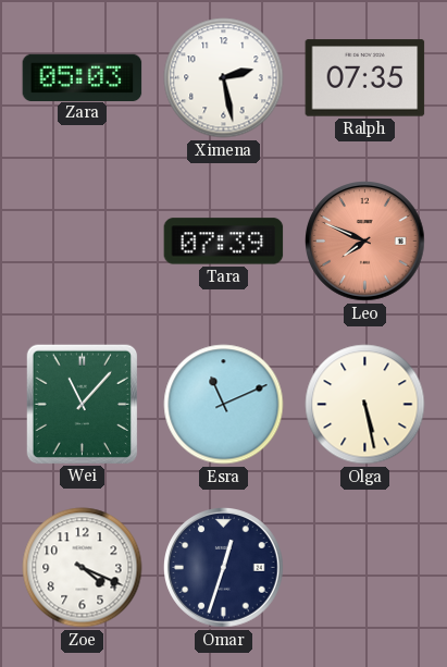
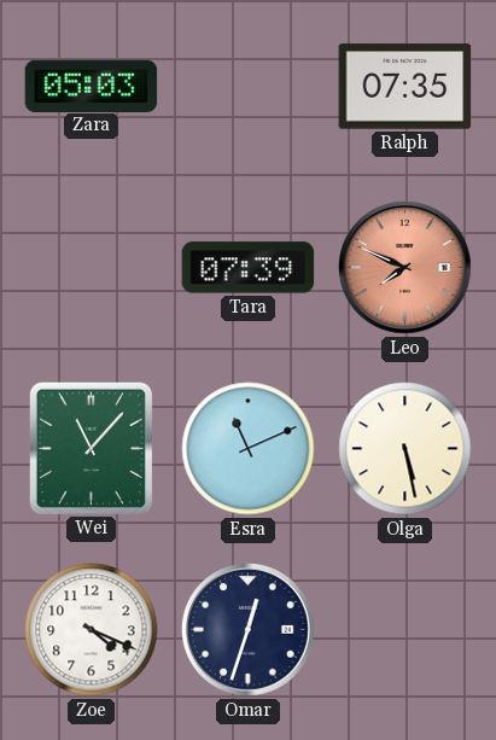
Ximena: 2:28 -> none
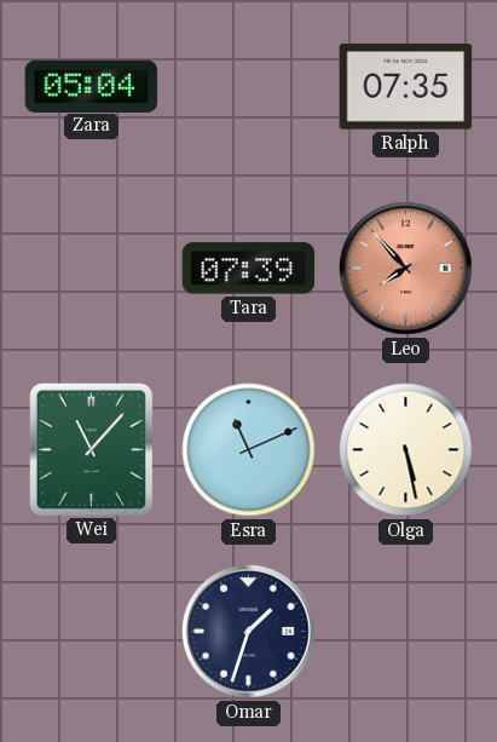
Zara: 05:03 -> 05:04
Leo: 7:49 -> 7:53
Zoe: 4:19 -> none
Omar: 12:33 -> 1:33
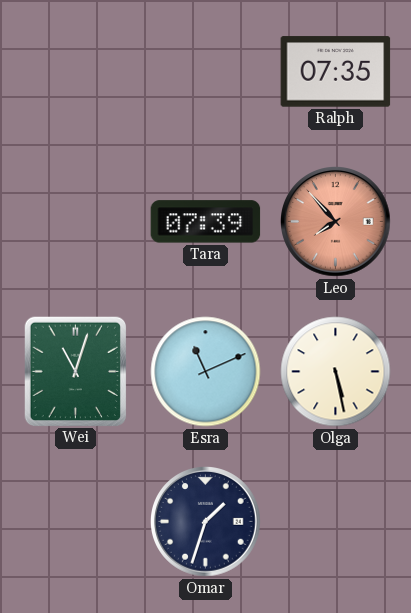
Zara: 05:04 -> none
Wei: 11:07 -> 11:03
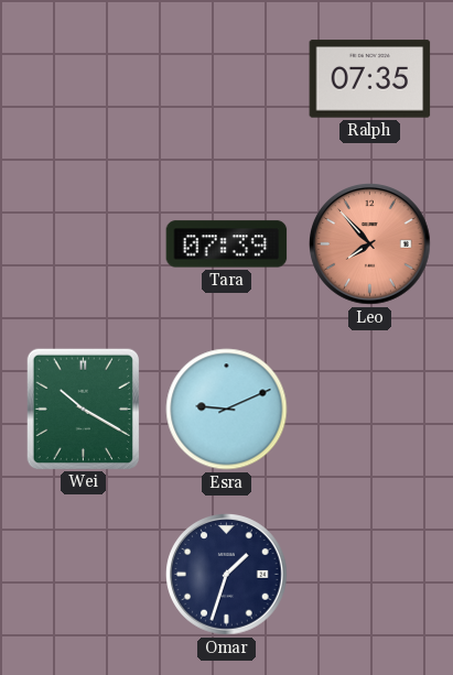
Wei: 11:03 -> 10:20
Esra: 11:11 -> 9:11
Olga: 5:28 -> none
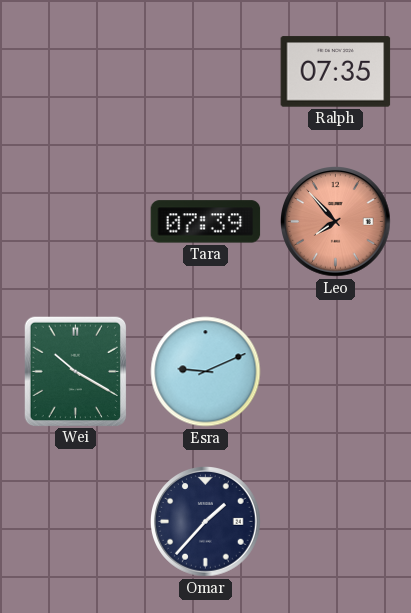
Omar: 1:33 -> 1:37
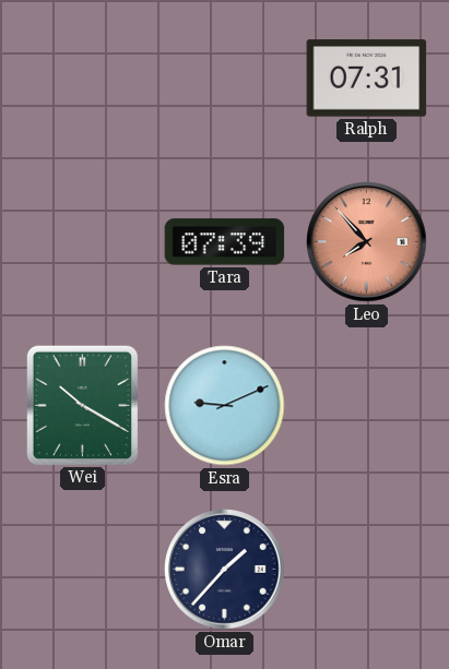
Ralph: 07:35 -> 07:31
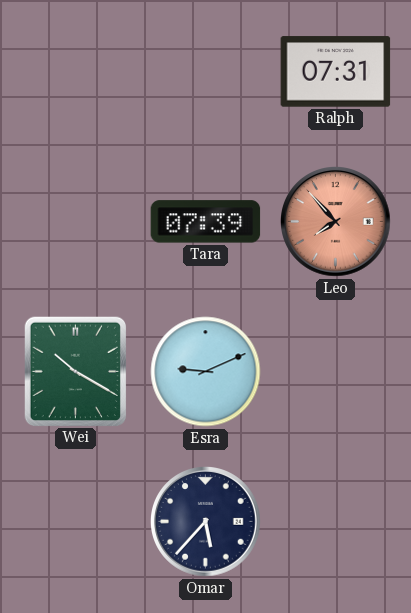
Omar: 1:37 -> 5:37
